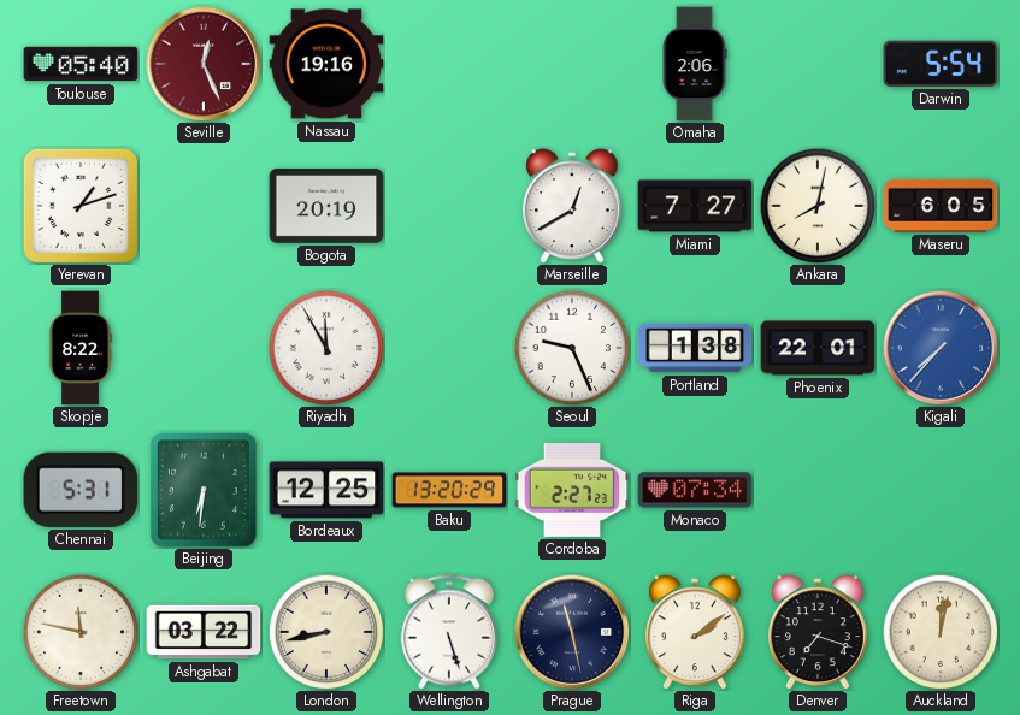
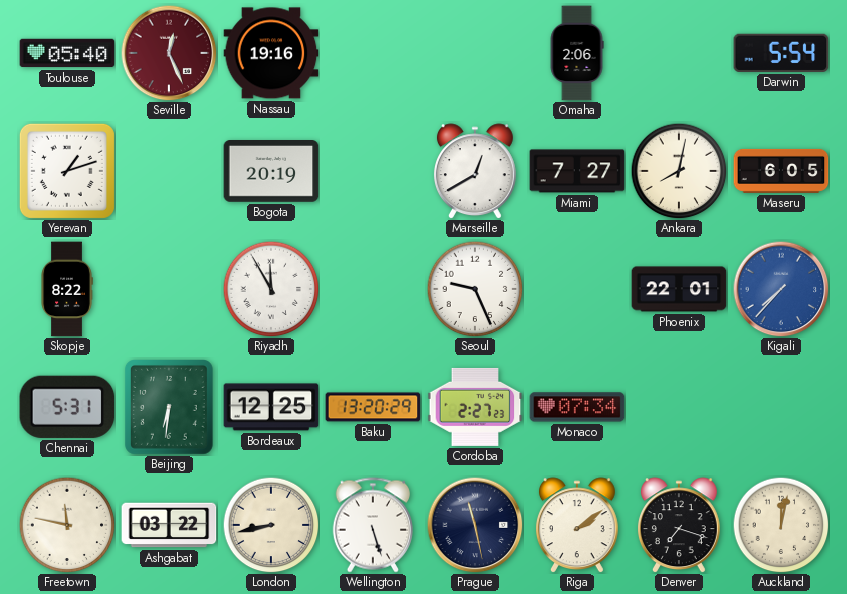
Portland: 1:38 -> none
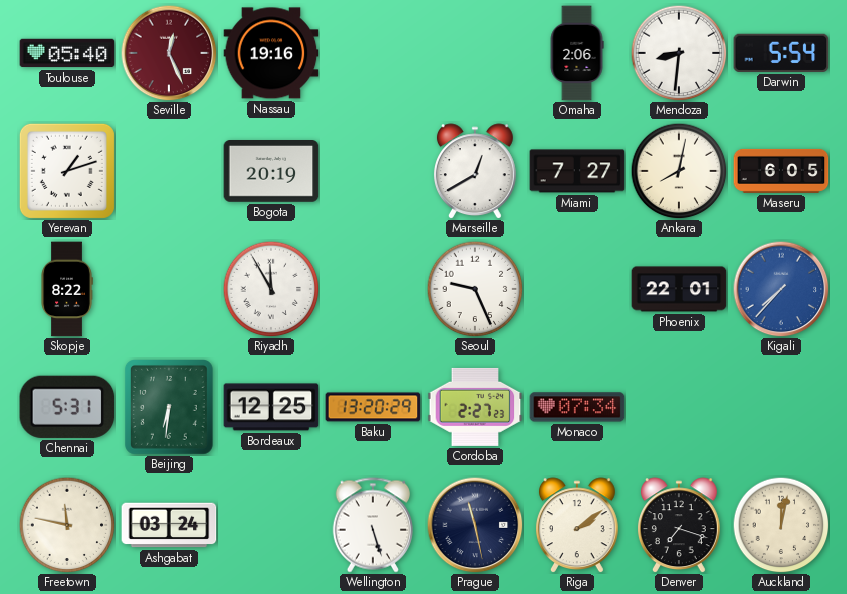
Mendoza: none -> 8:31
Ashgabat: 03:22 -> 03:24
London: 8:43 -> none
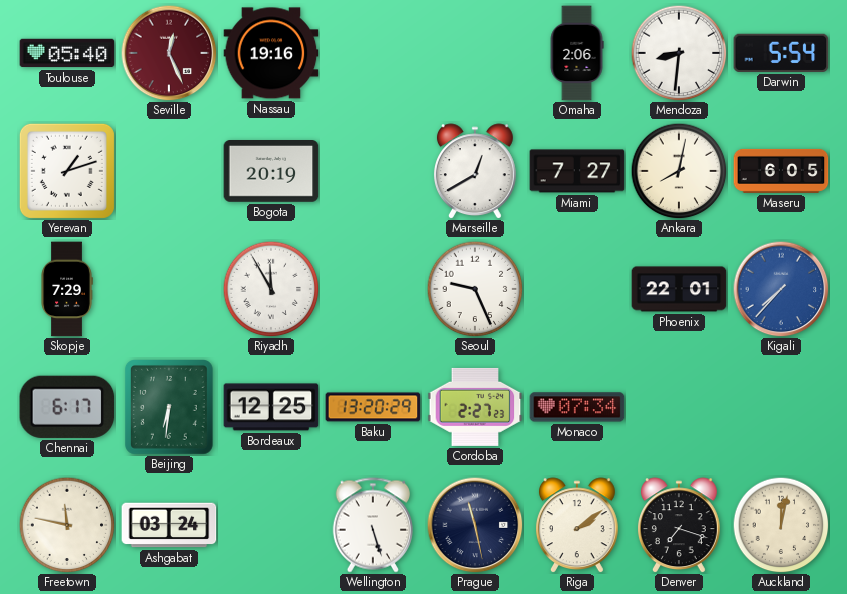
Skopje: 8:22 -> 7:29
Chennai: 5:31 -> 6:17
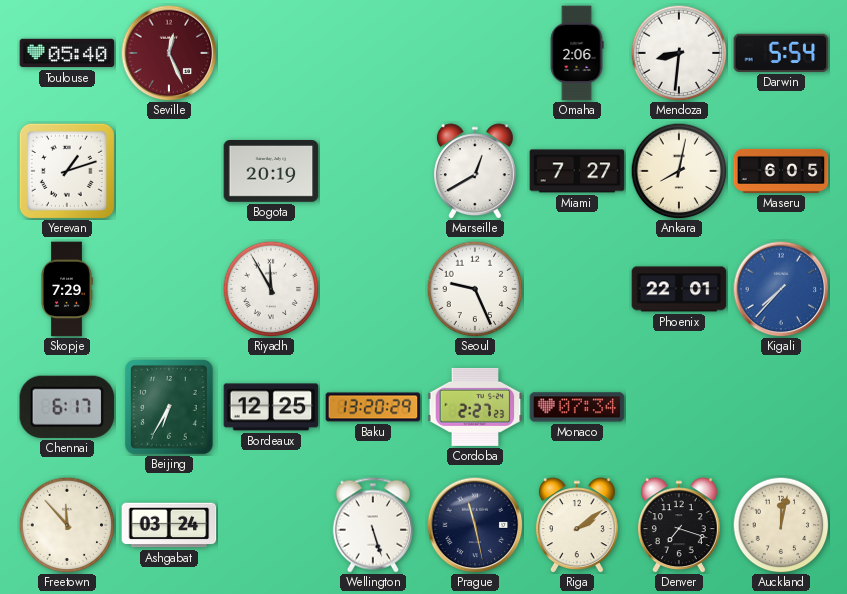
Nassau: 19:16 -> none
Beijing: 6:31 -> 6:35
Freetown: 11:47 -> 11:53
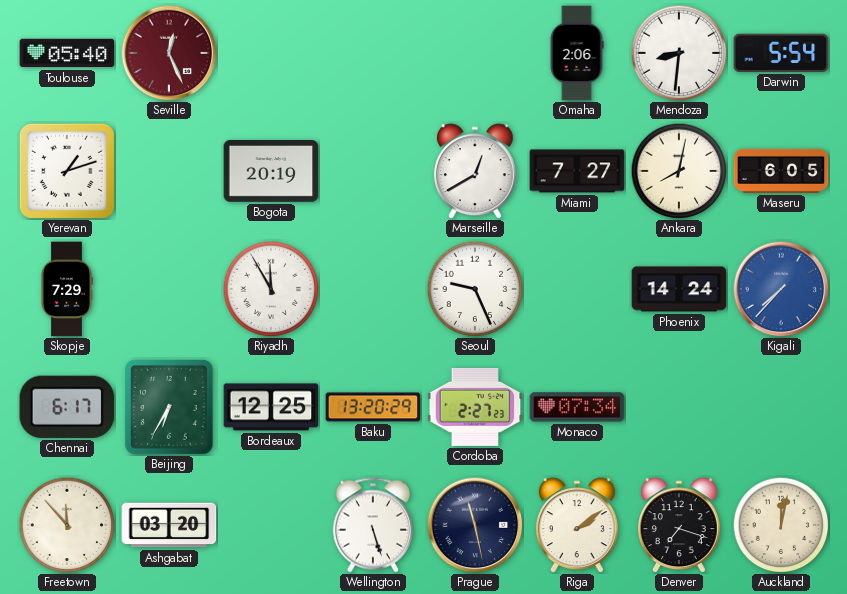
Phoenix: 22:01 -> 14:24
Ashgabat: 03:24 -> 03:20
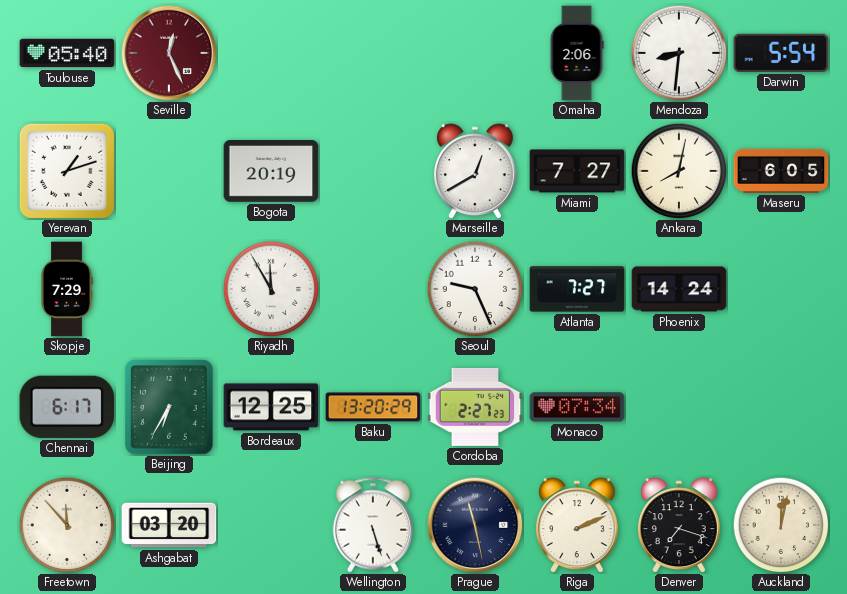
Atlanta: none -> 7:27
Kigali: 7:37 -> none
Riga: 2:09 -> 2:11
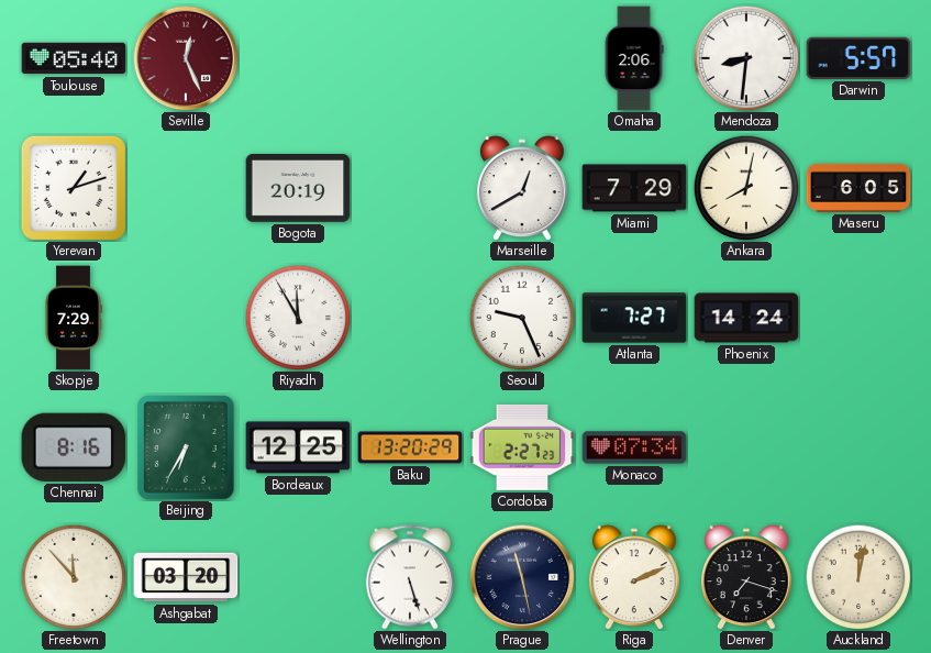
Darwin: 5:54 -> 5:57
Miami: 7:27 -> 7:29
Chennai: 6:17 -> 8:16
